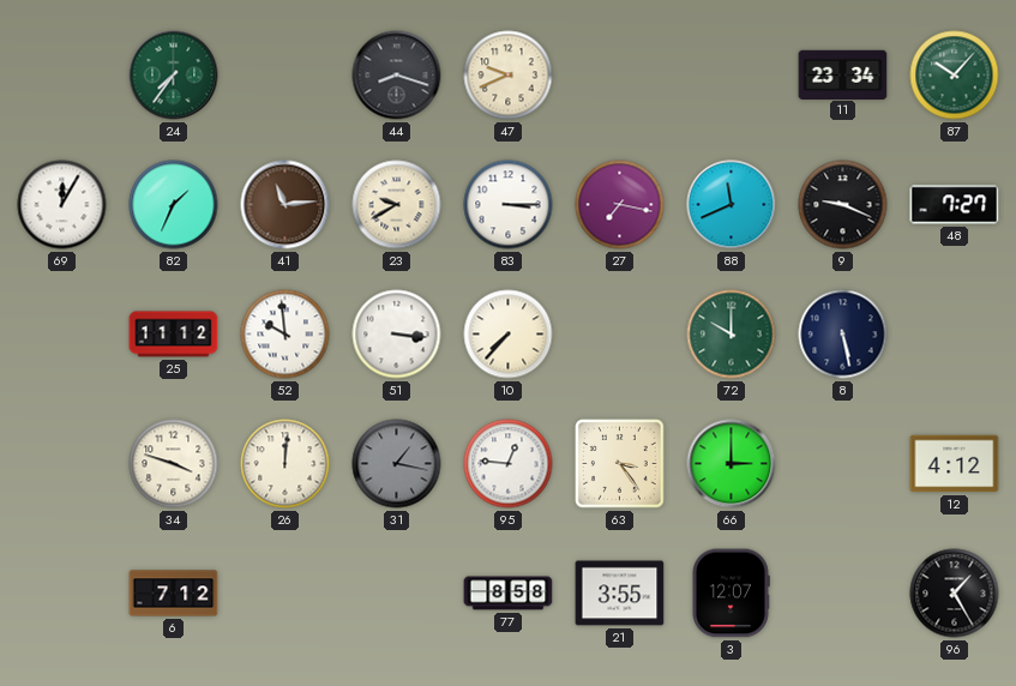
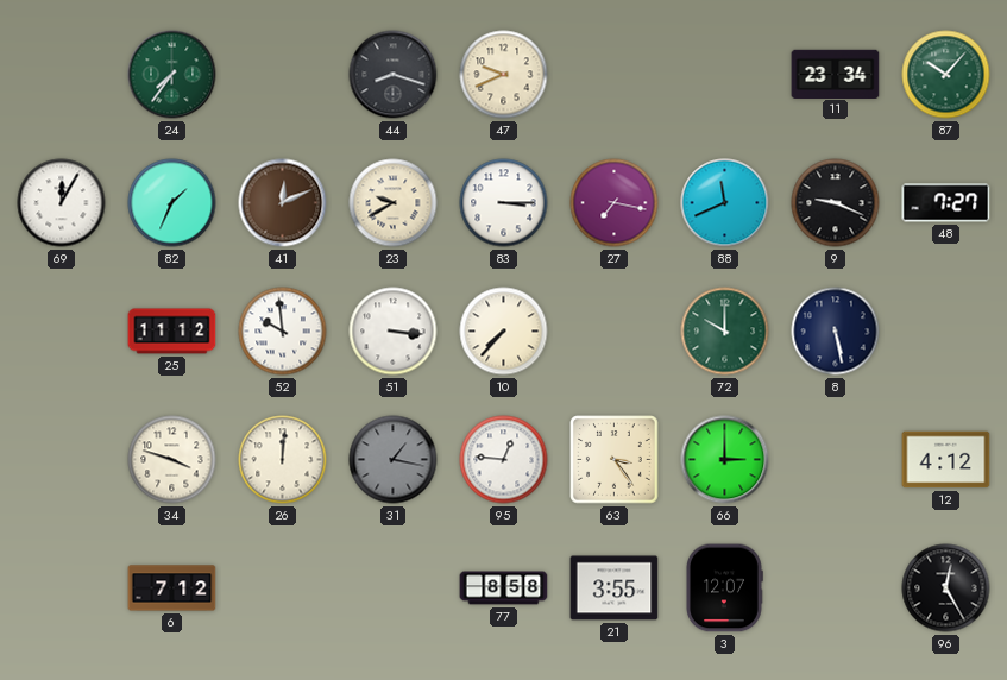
41: 11:14 -> 12:11
96: 1:25 -> 12:25
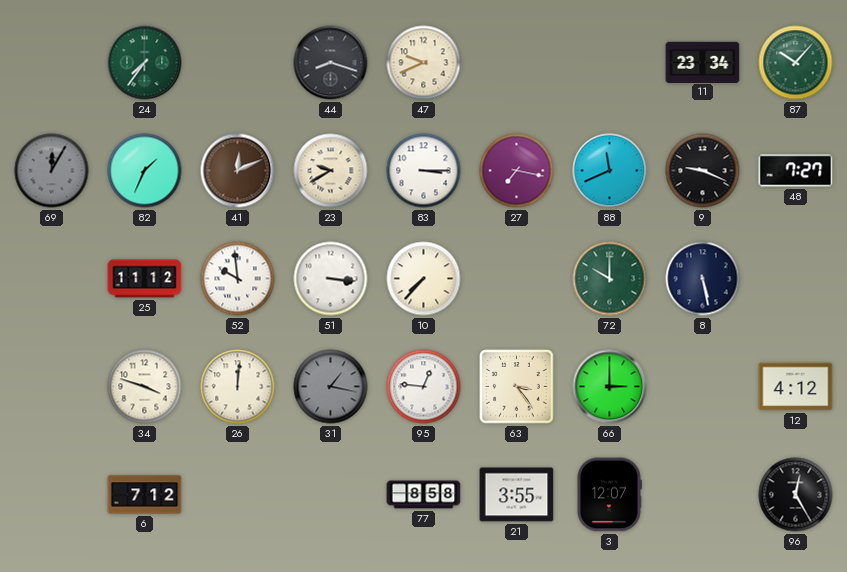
69 dial: white -> grey
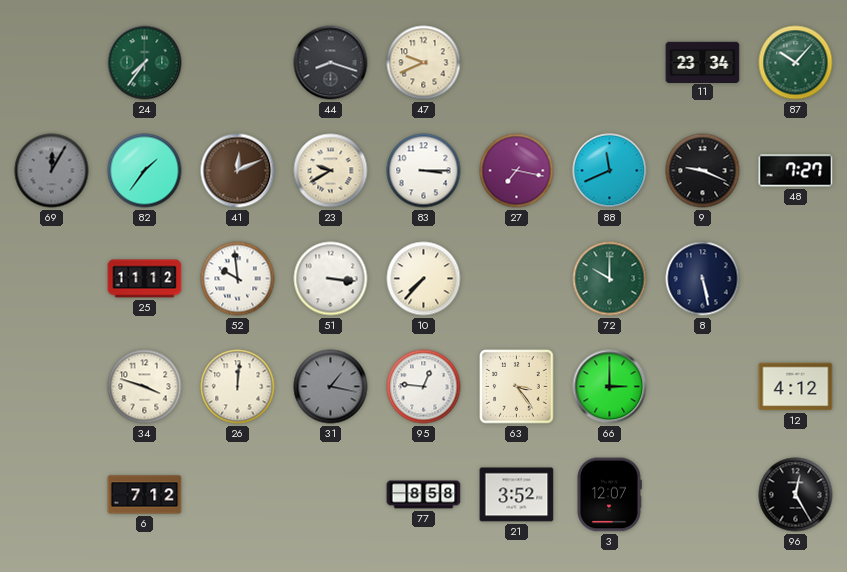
82: 1:34 -> 1:36
21: 3:55 -> 3:52
